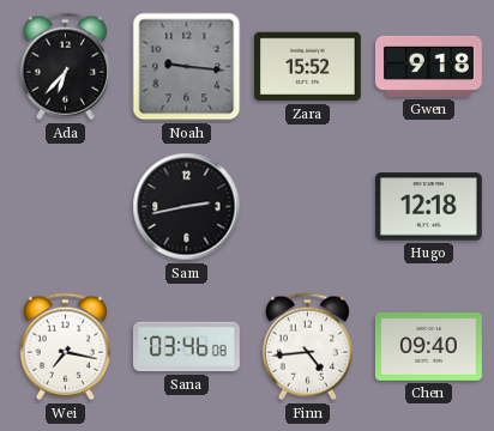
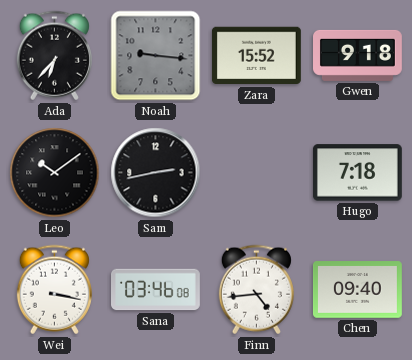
Leo: none -> 10:09
Hugo: 12:18 -> 7:18
Wei: 7:17 -> 3:17
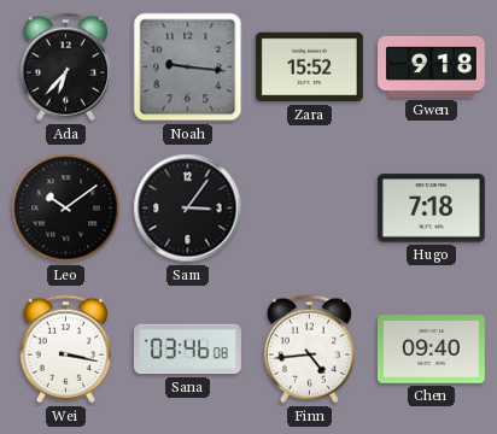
Sam: 2:43 -> 3:06
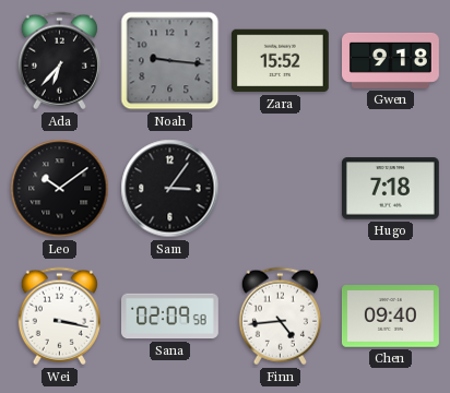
Sana: 03:46 -> 02:09
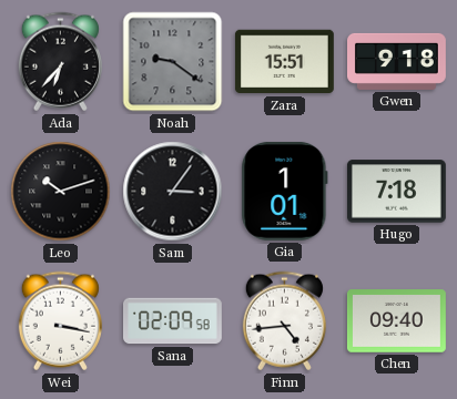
Noah: 9:16 -> 9:21
Zara: 15:52 -> 15:51
Leo: 10:09 -> 10:12
Gia: none -> 1:01
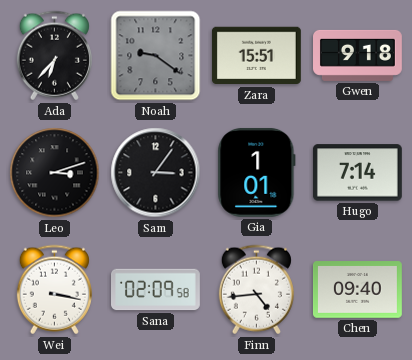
Leo: 10:12 -> 3:12
Hugo: 7:18 -> 7:14
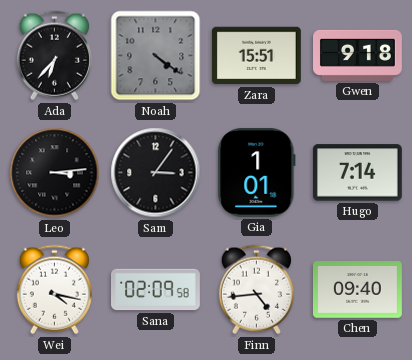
Noah: 9:21 -> 4:21
Leo: 3:12 -> 3:14
Wei: 3:17 -> 4:17
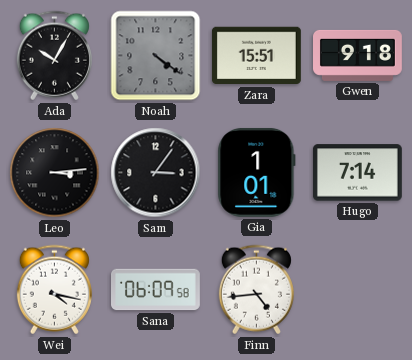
Ada: 6:37 -> 10:05
Sana: 02:09 -> 06:09
Chen: 09:40 -> none
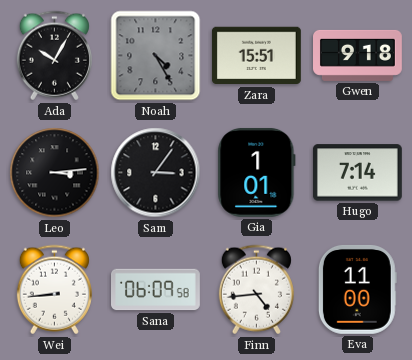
Noah: 4:21 -> 4:25
Wei: 4:17 -> 8:44
Eva: none -> 11:00
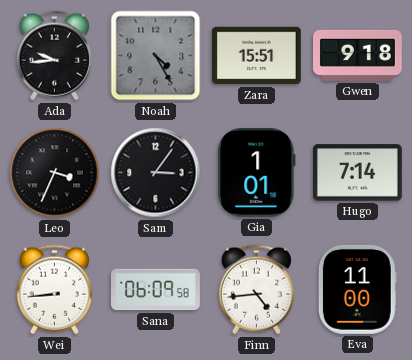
Ada: 10:05 -> 9:44
Leo: 3:14 -> 3:34
